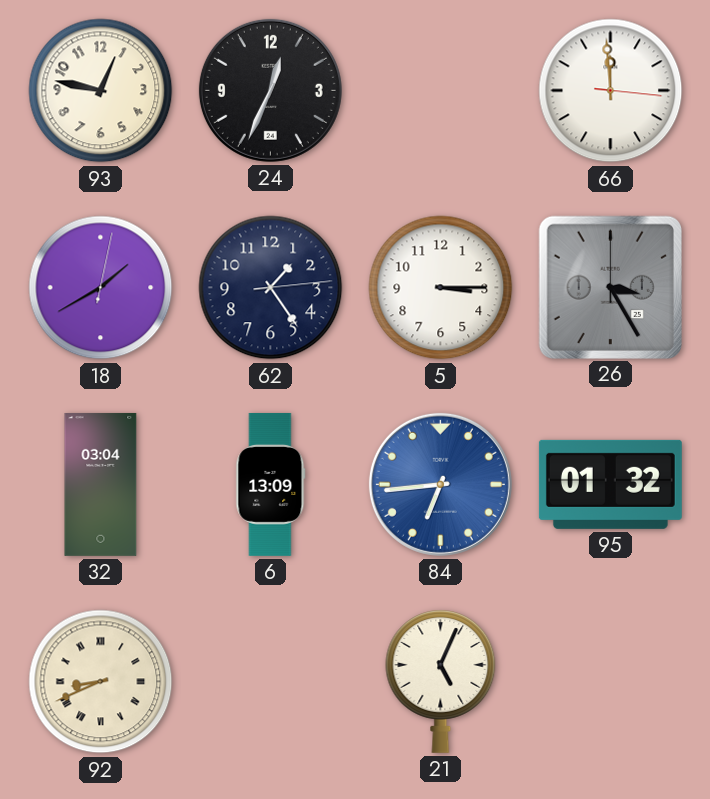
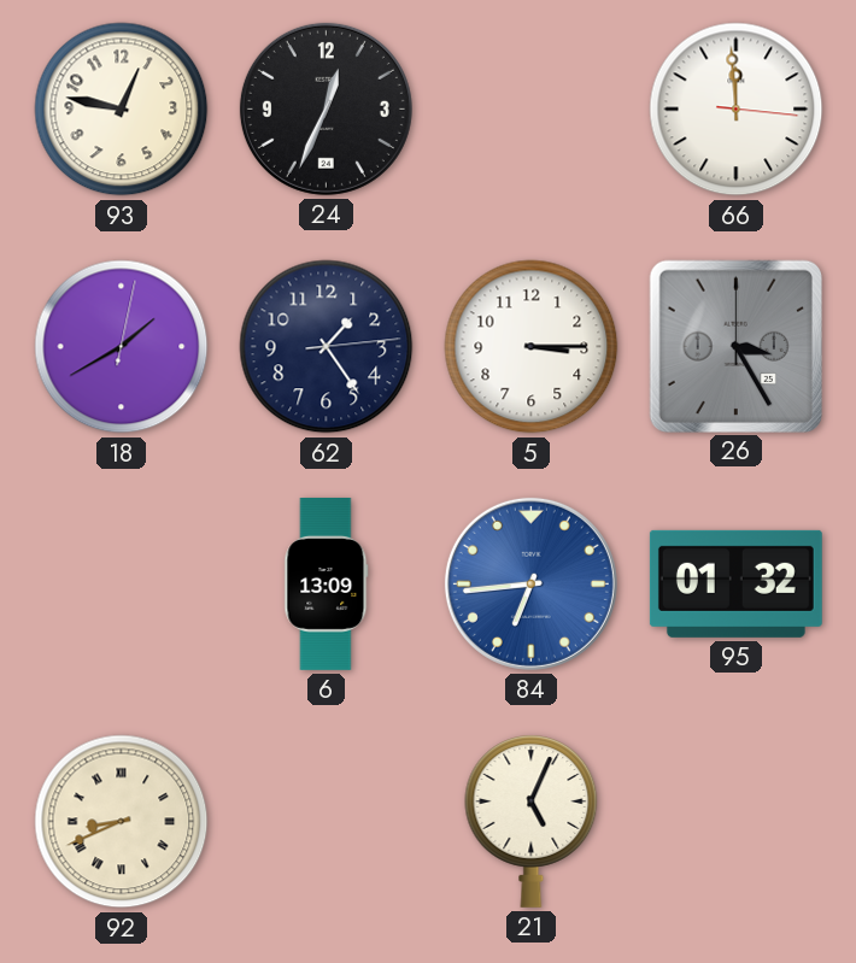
32: 03:04 -> none
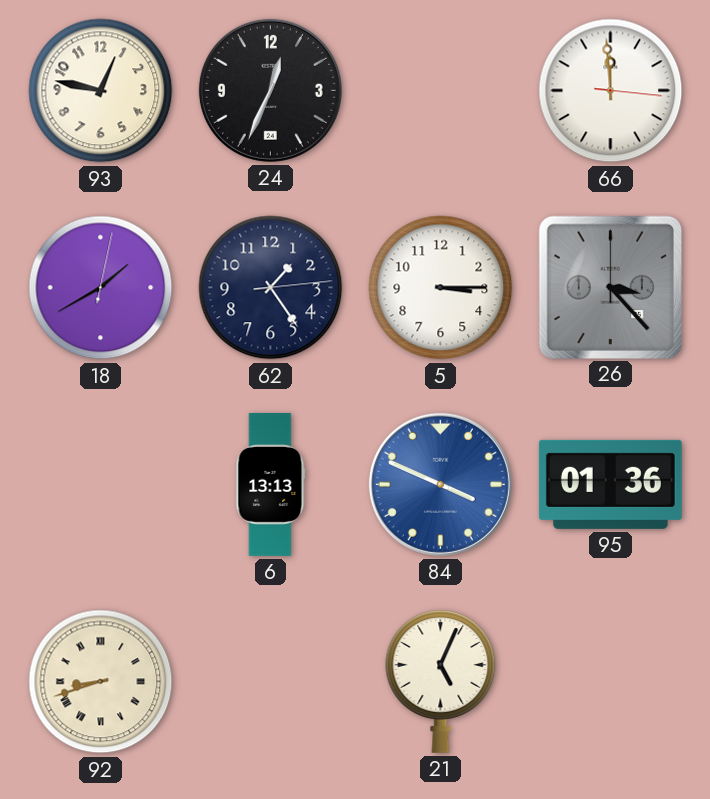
26: 3:25 -> 3:23
6: 13:09 -> 13:13
84: 6:44 -> 3:49
95: 01:32 -> 01:36
92: 8:41 -> 8:42
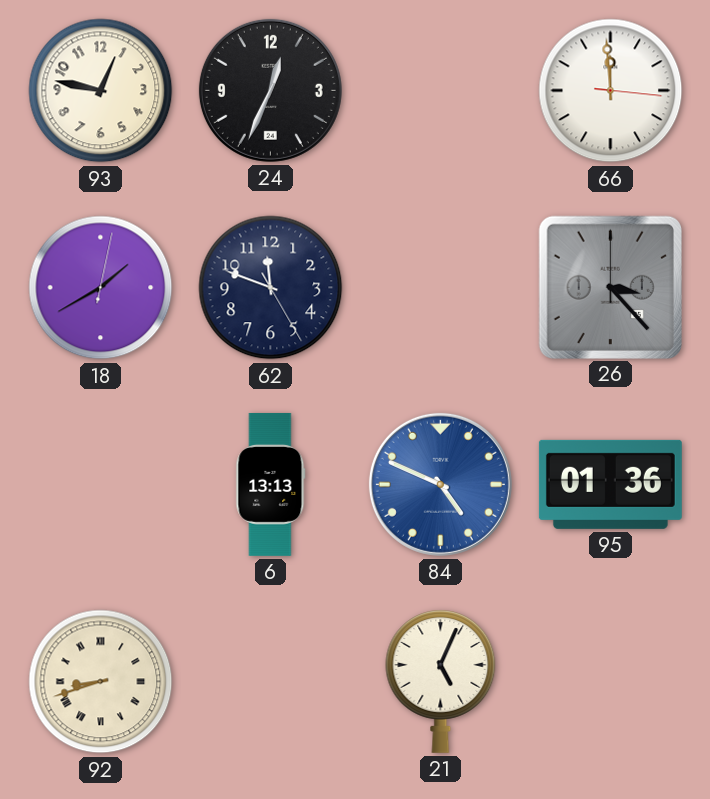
62: 1:24 -> 11:48
5: 3:15 -> none
84: 3:49 -> 4:49
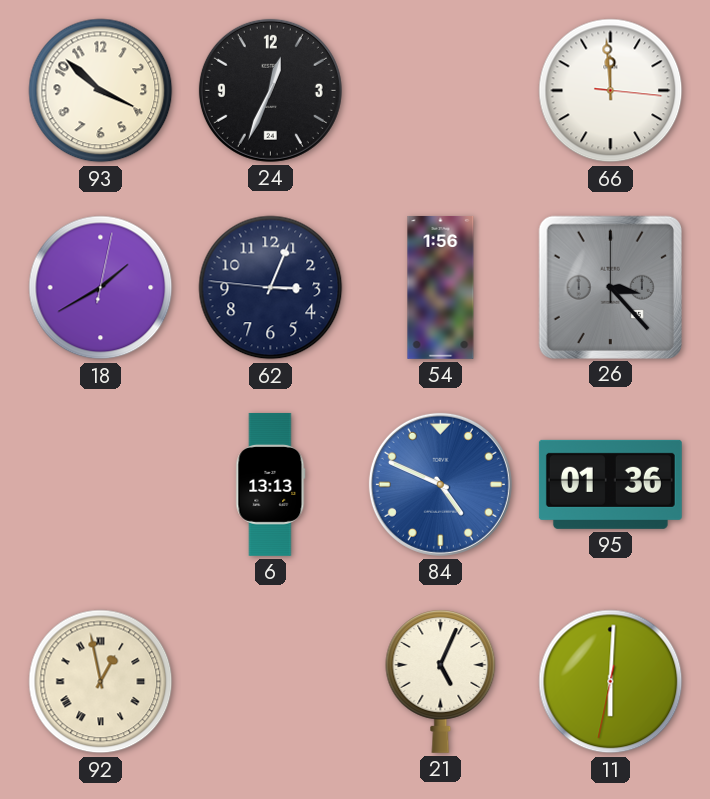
93: 12:47 -> 3:52
62: 11:48 -> 3:03
54: none -> 1:56
92: 8:42 -> 12:58
11: none -> 6:00
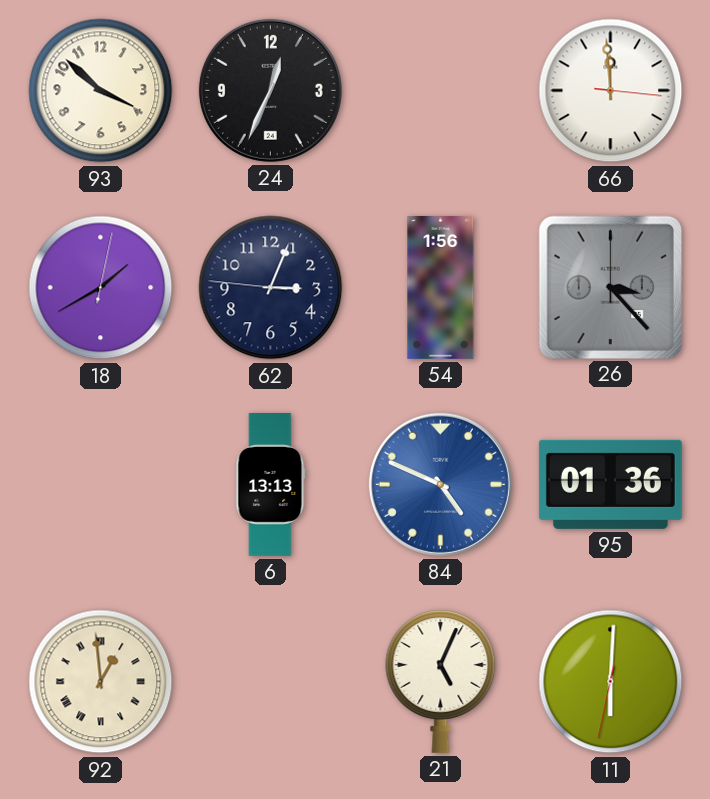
92: 12:58 -> 12:59
